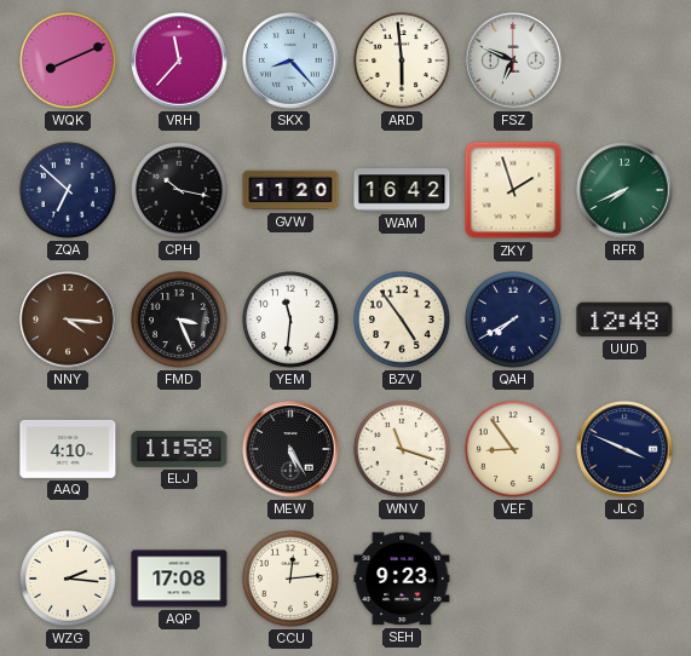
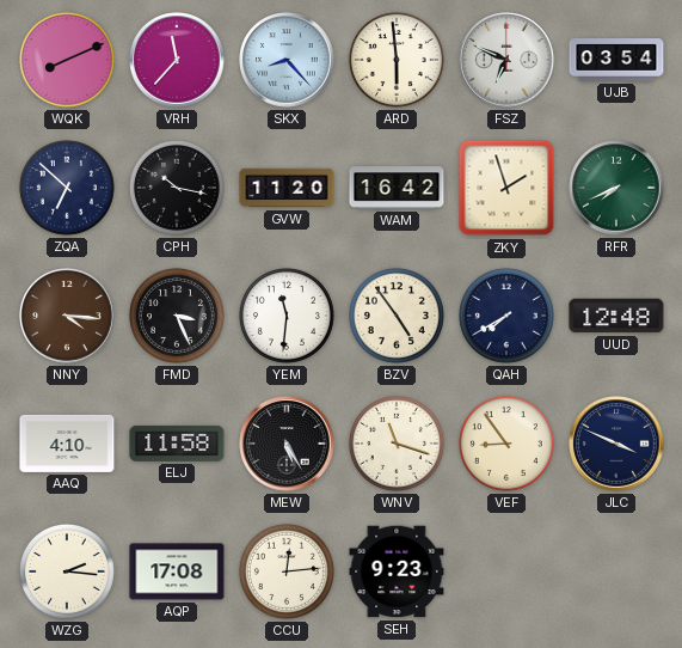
UJB: none -> 03:54
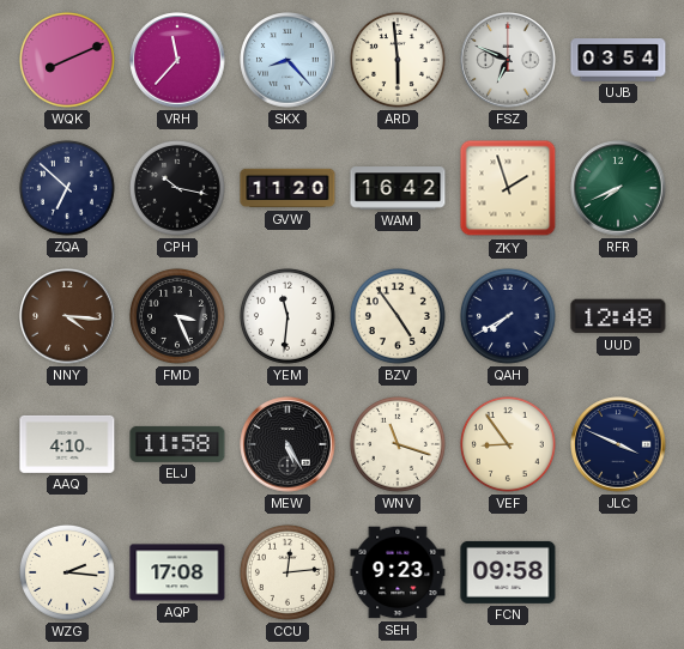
FCN: none -> 09:58
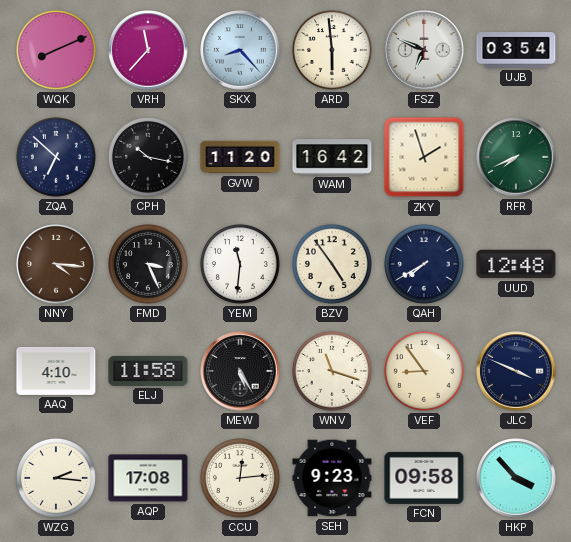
HKP: none -> 3:53
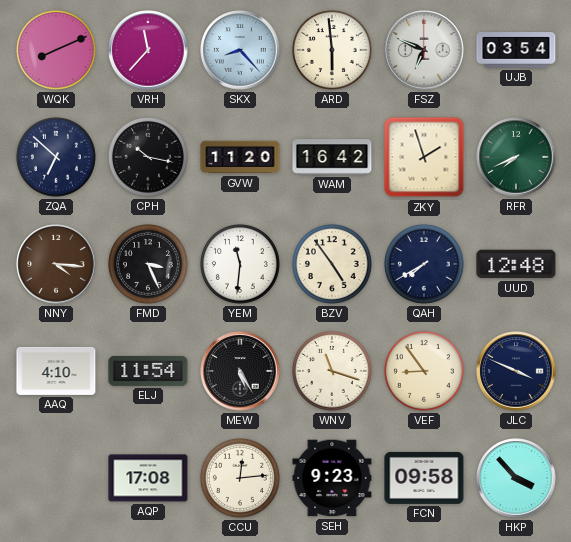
ELJ: 11:58 -> 11:54
WZG: 2:16 -> none
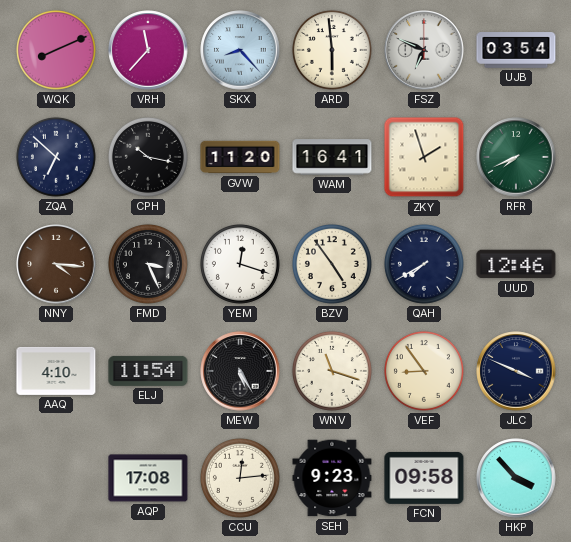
WAM: 16:42 -> 16:41
YEM: 11:31 -> 12:18
UUD: 12:48 -> 12:46
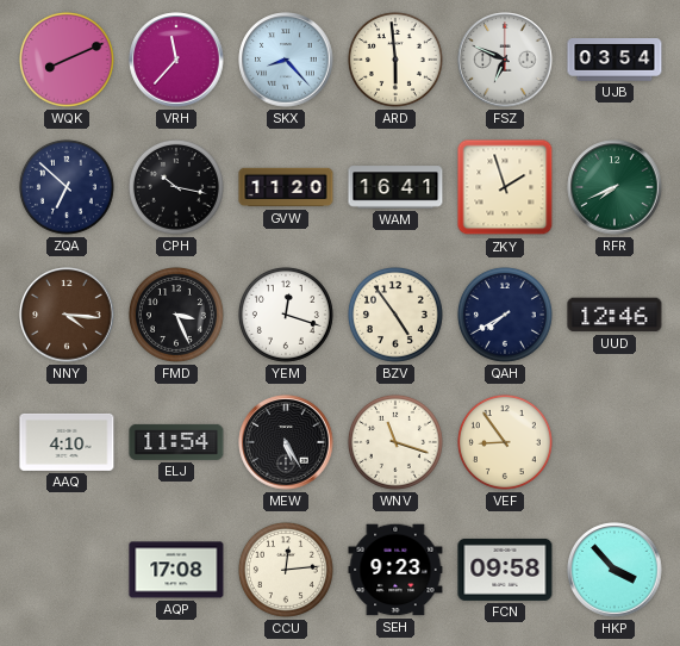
JLC: 3:49 -> none
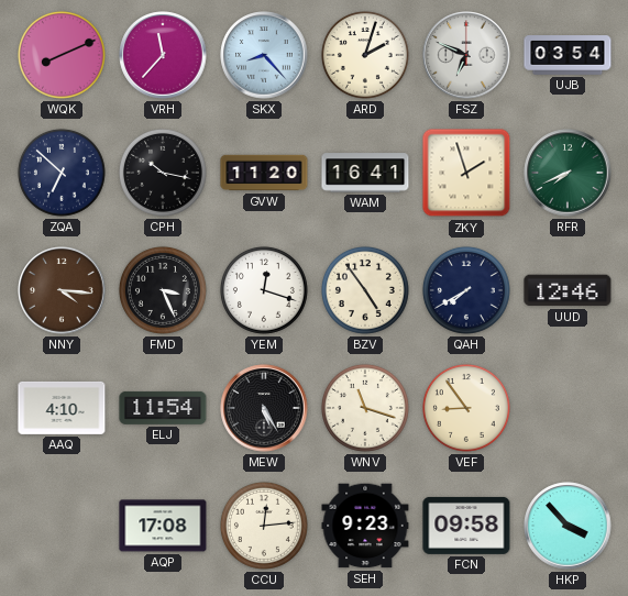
ARD: 5:59 -> 2:03
